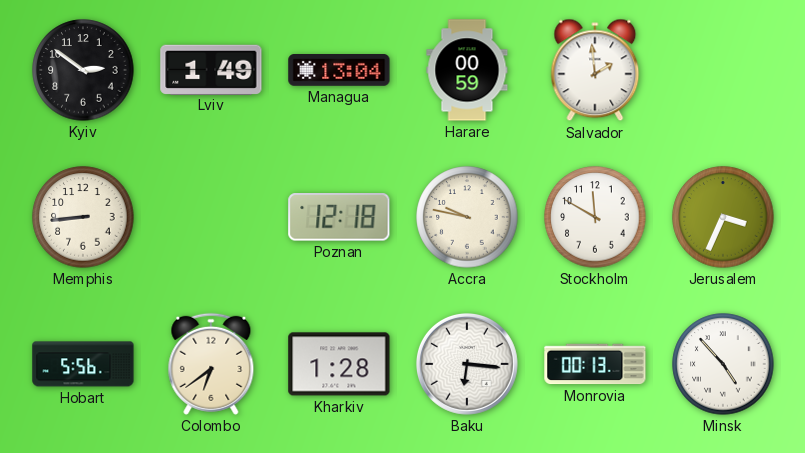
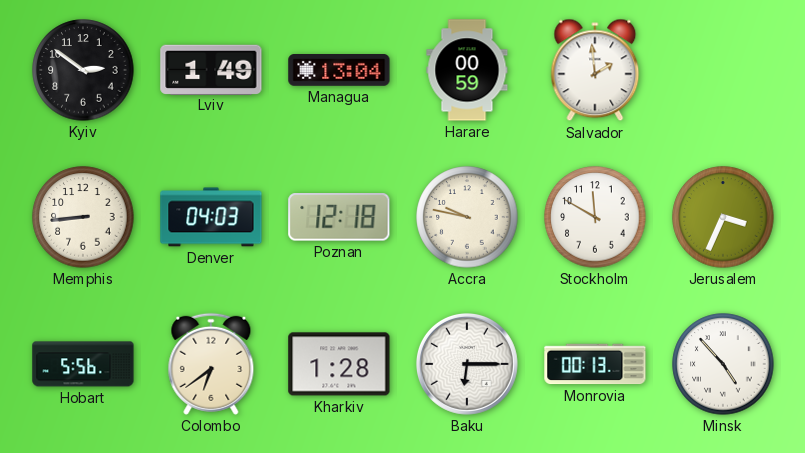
Denver: none -> 04:03
Baku: 6:16 -> 6:15
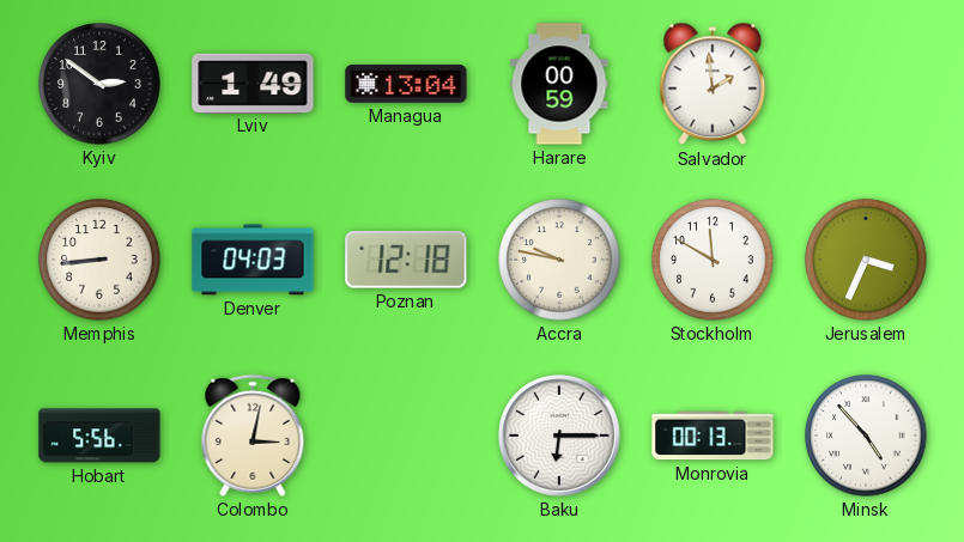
Colombo: 6:39 -> 3:02
Kharkiv: 1:28 -> none
